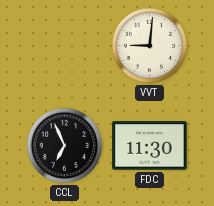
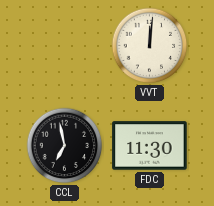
VVT: 9:01 -> 12:01
CCL: 6:56 -> 6:58
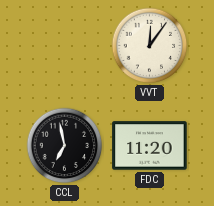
VVT: 12:01 -> 12:06
FDC: 11:30 -> 11:20
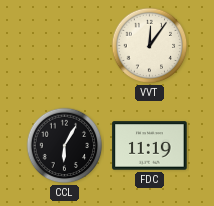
CCL: 6:58 -> 6:05
FDC: 11:20 -> 11:19
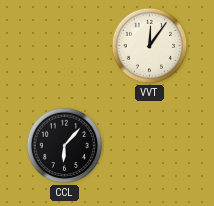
CCL: 6:05 -> 6:07
FDC: 11:19 -> none
